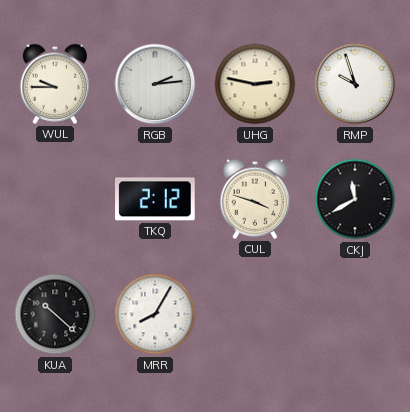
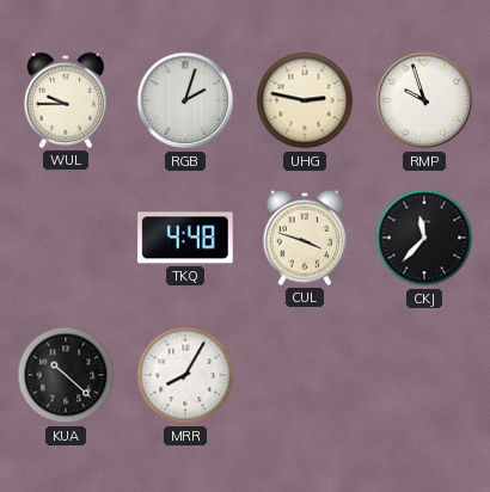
RGB: 2:14 -> 2:03
TKQ: 2:12 -> 4:48
CKJ: 11:40 -> 11:37
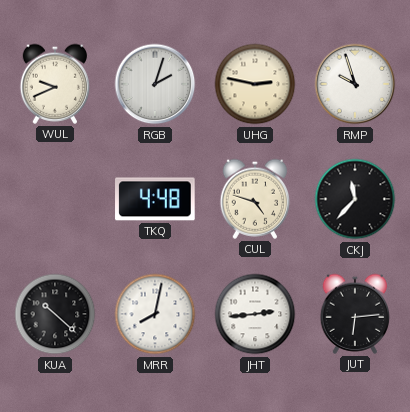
WUL: 9:45 -> 9:41
CUL: 3:48 -> 4:48
MRR: 8:05 -> 8:02
JHT: none -> 2:44
JUT: none -> 6:14
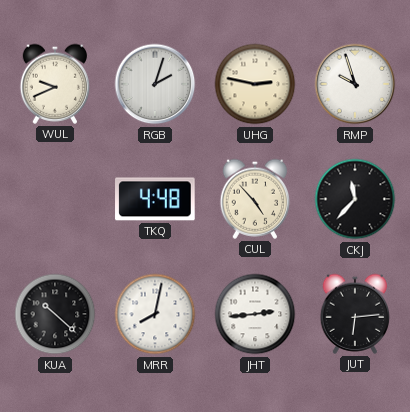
CUL: 4:48 -> 4:53
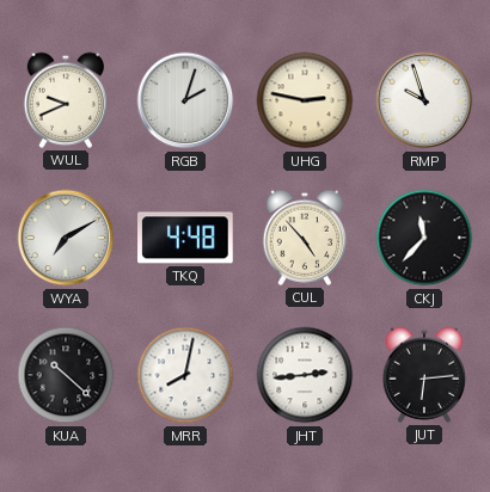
WYA: none -> 7:10
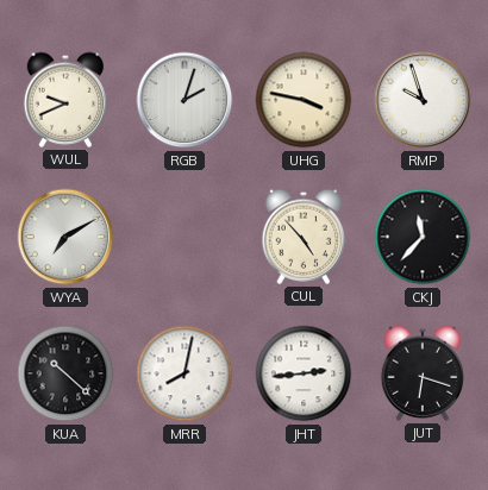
UHG: 2:47 -> 3:47
TKQ: 4:48 -> none
JUT: 6:14 -> 6:18
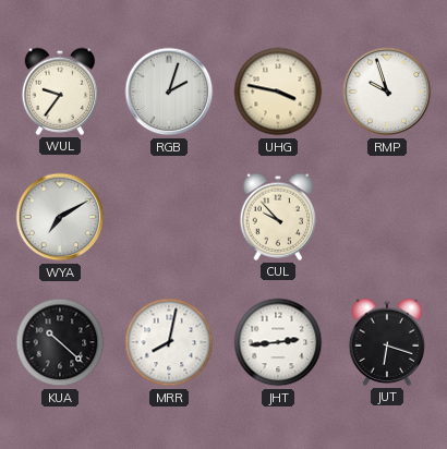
WUL: 9:41 -> 9:36
CUL: 4:53 -> 9:53
CKJ: 11:37 -> none
